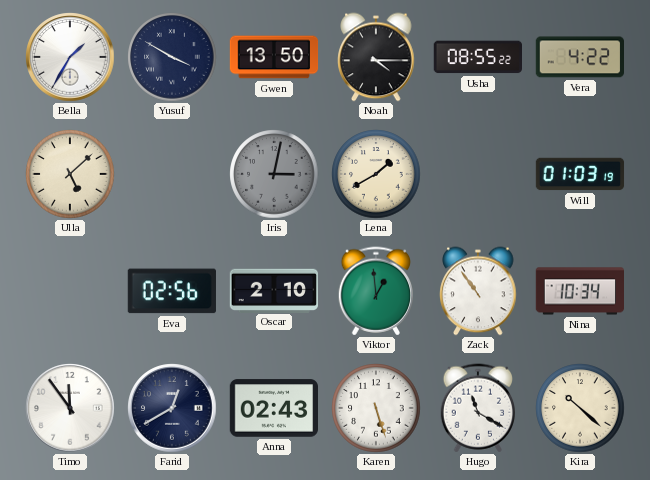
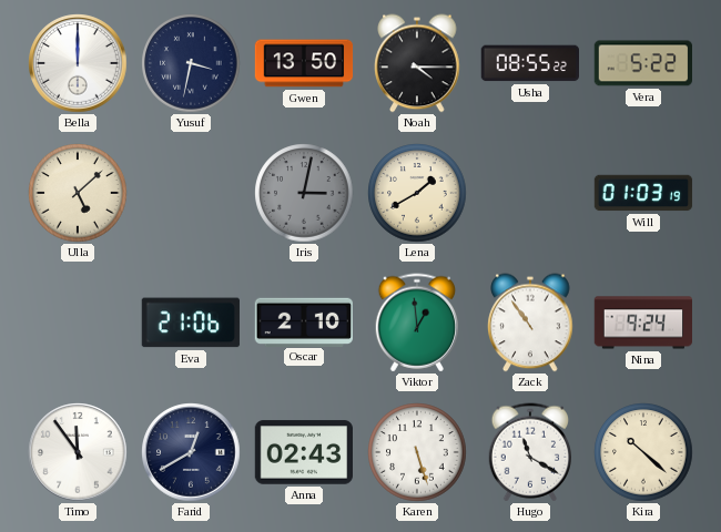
Bella: 1:35 -> 12:00
Yusuf: 3:50 -> 3:32
Vera: 4:22 -> 5:22
Eva: 02:56 -> 21:06
Nina: 10:34 -> 9:24
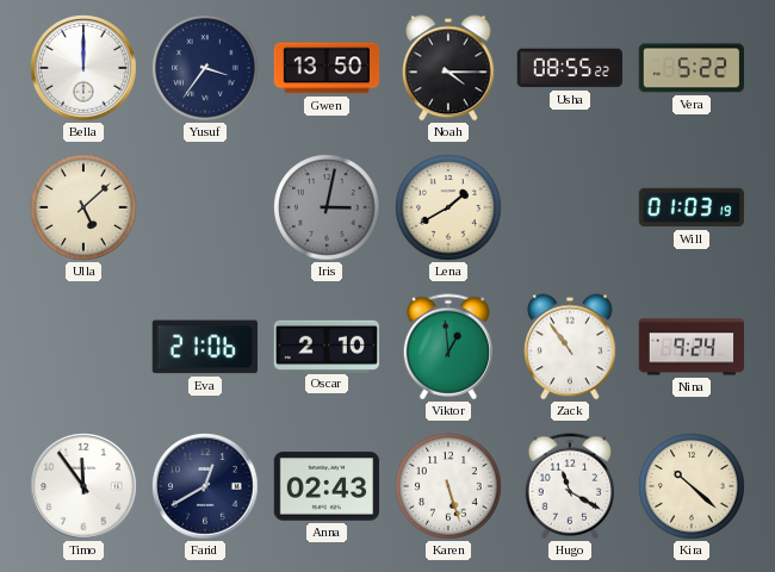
Yusuf: 3:32 -> 3:36
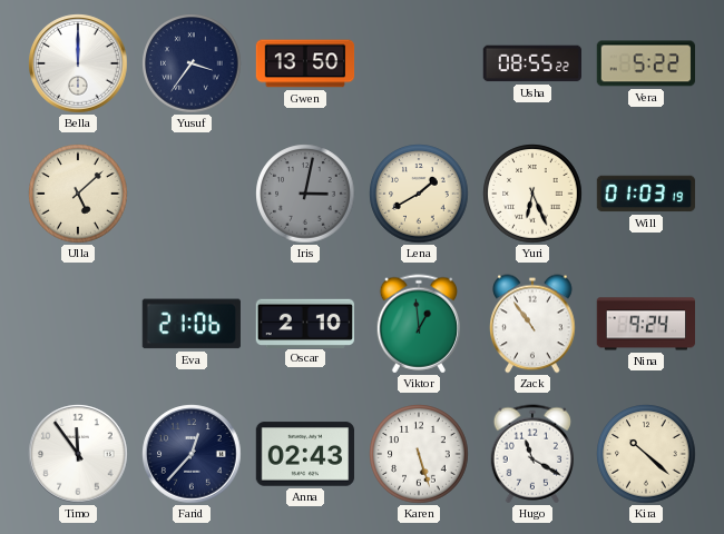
Noah: 4:15 -> none
Yuri: none -> 6:26
Farid: 12:40 -> 12:37
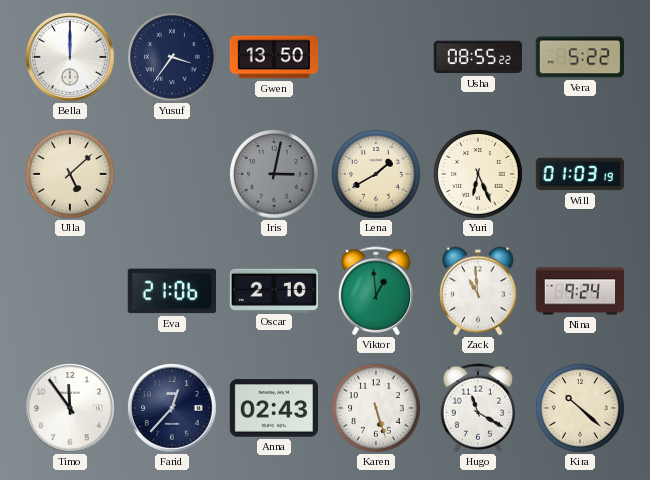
Zack: 10:54 -> 10:59
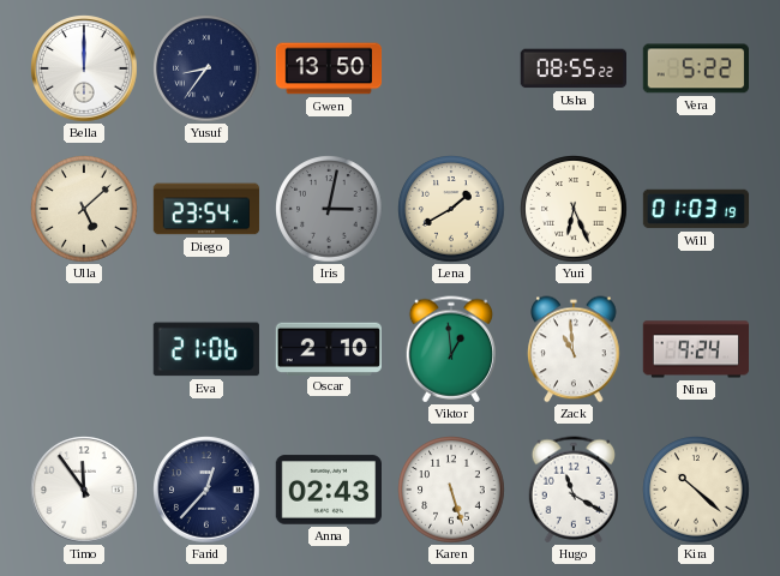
Yusuf: 3:36 -> 8:36
Diego: none -> 23:54
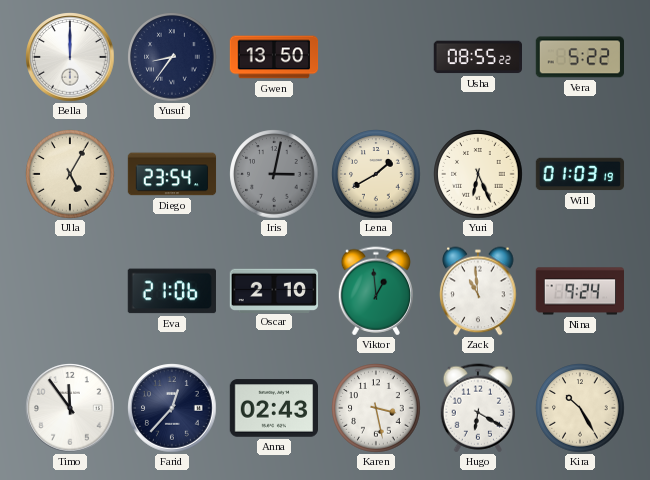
Ulla: 5:08 -> 5:05
Karen: 5:27 -> 3:28
Hugo: 11:20 -> 6:20
Kira: 10:22 -> 10:25
